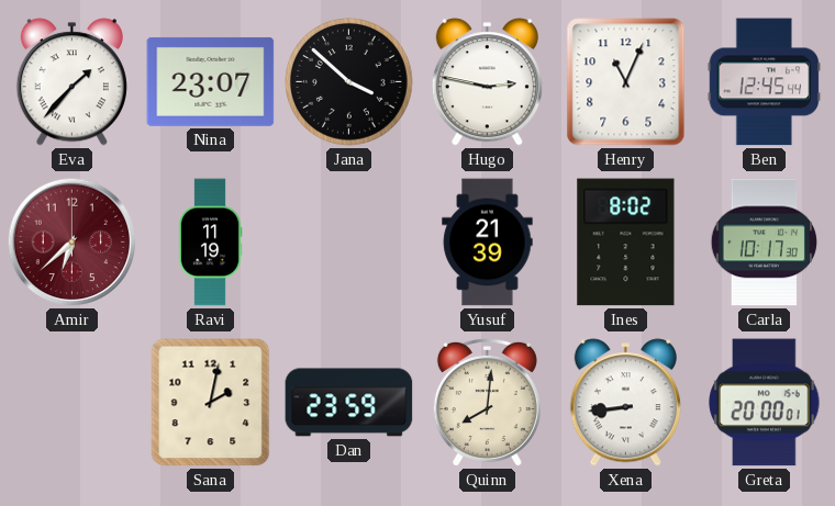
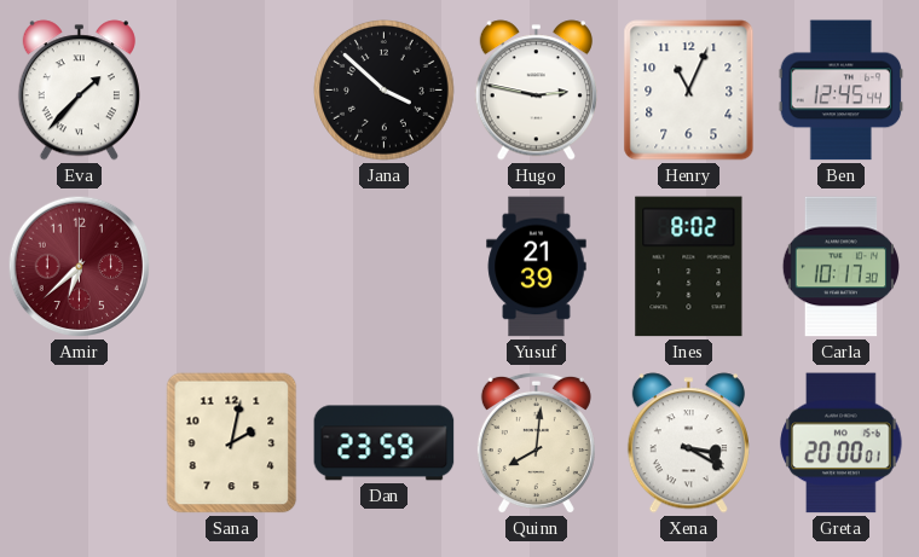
Nina: 23:07 -> none
Ravi: 11:19 -> none
Xena: 8:44 -> 3:20
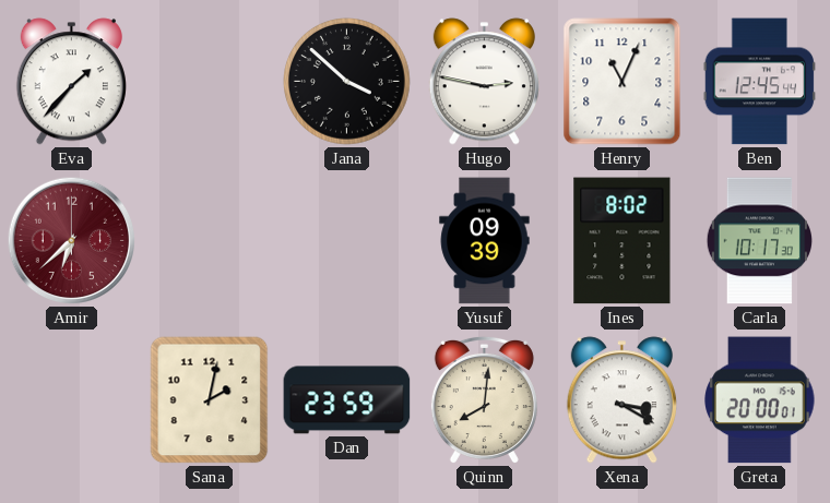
Yusuf: 21:39 -> 09:39
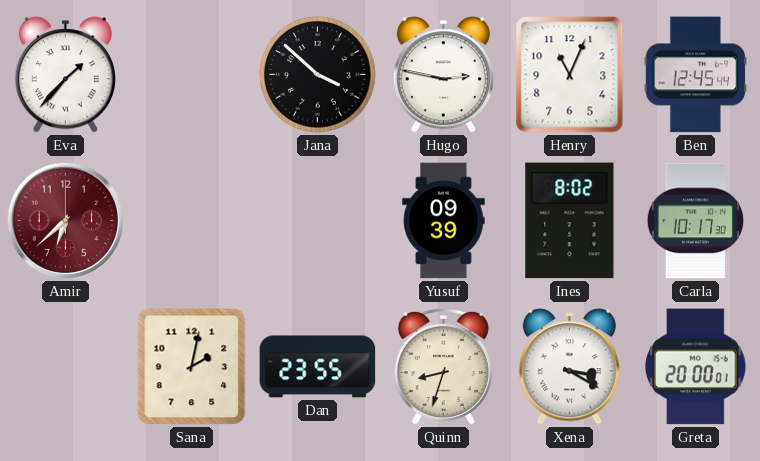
Dan: 23:59 -> 23:55
Quinn: 8:01 -> 8:33
